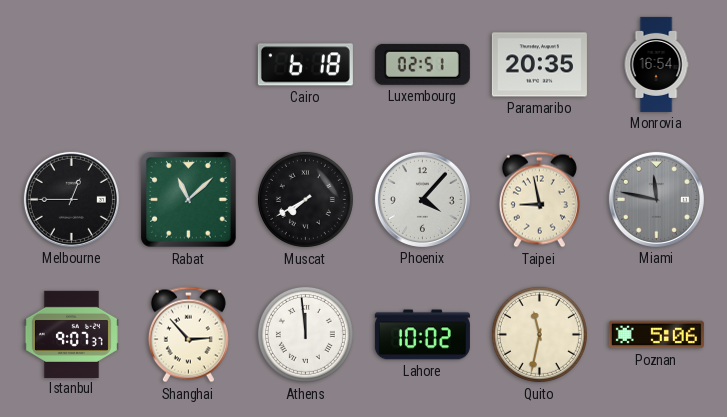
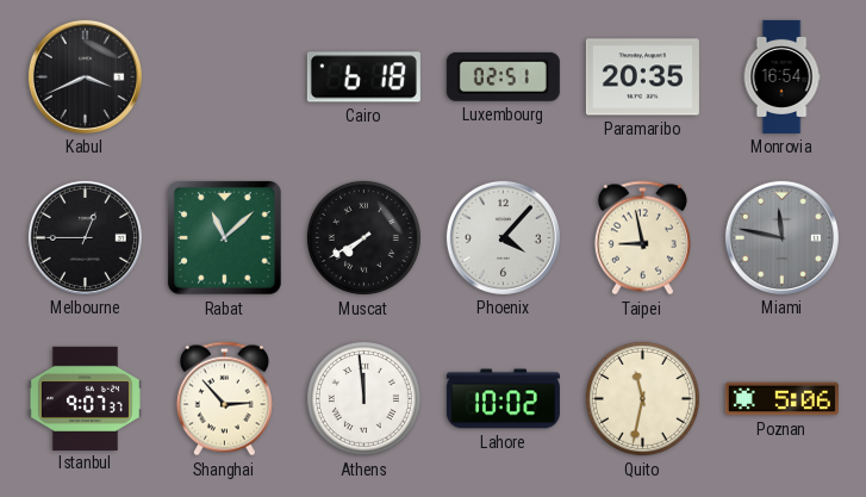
Kabul: none -> 3:41
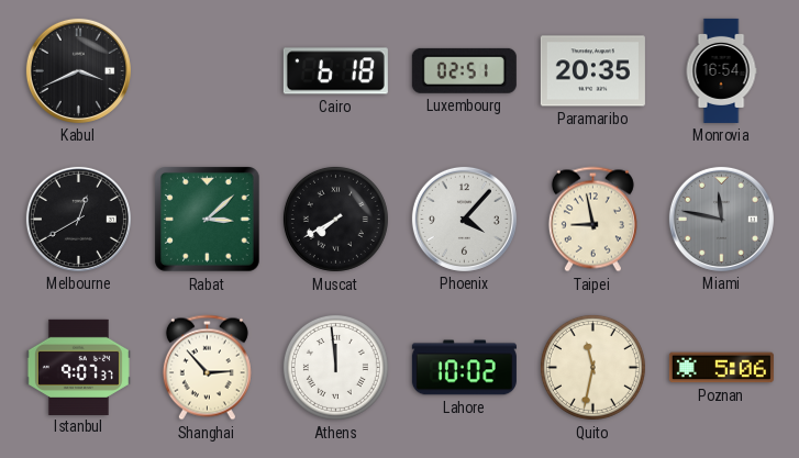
Melbourne: 12:45 -> 12:40
Rabat: 11:08 -> 3:08
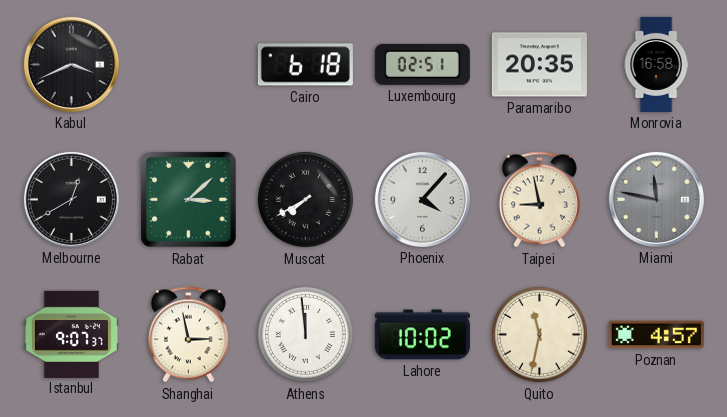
Monrovia: 16:54 -> 16:58
Shanghai: 2:53 -> 2:58
Poznan: 5:06 -> 4:57
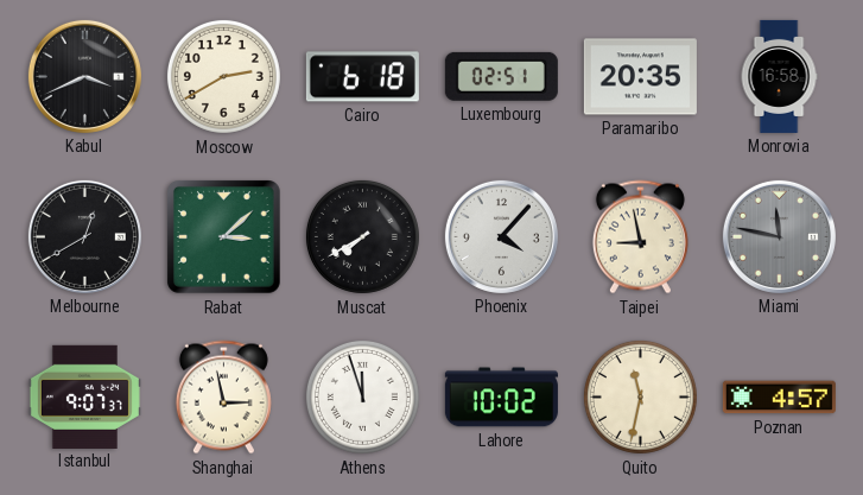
Moscow: none -> 2:40
Athens: 11:59 -> 11:57
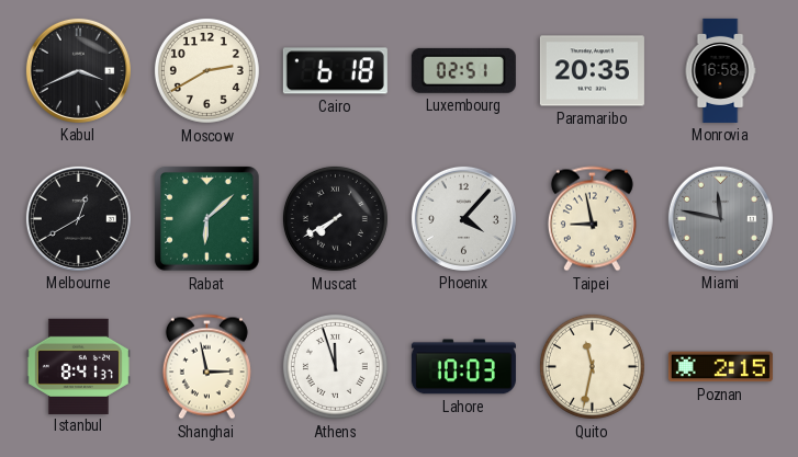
Rabat: 3:08 -> 6:08
Istanbul: 9:07 -> 8:41
Lahore: 10:02 -> 10:03
Poznan: 4:57 -> 2:15
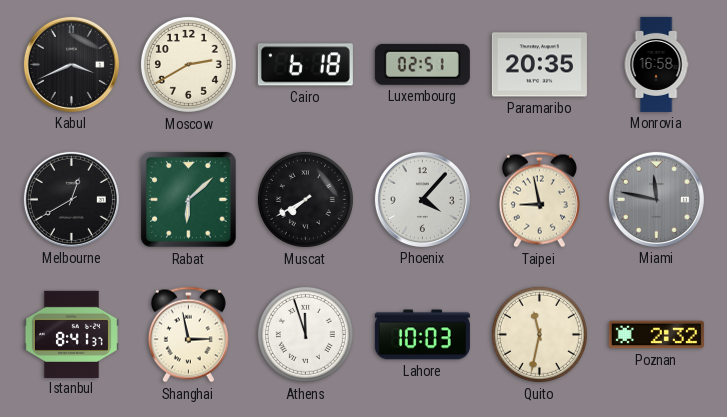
Poznan: 2:15 -> 2:32
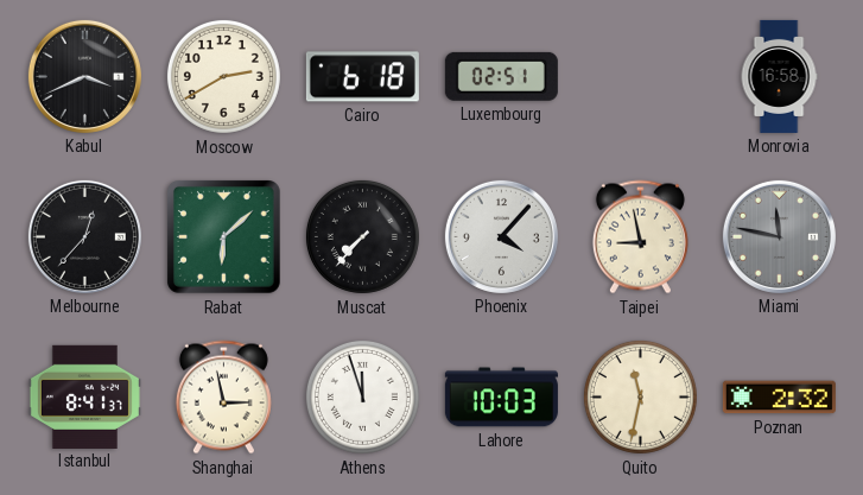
Paramaribo: 20:35 -> none
Melbourne: 12:40 -> 12:37
Muscat: 7:40 -> 7:37
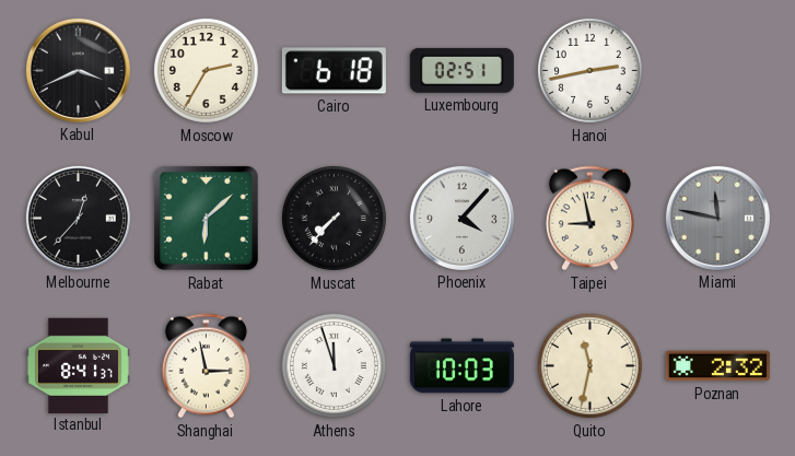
Moscow: 2:40 -> 2:35
Hanoi: none -> 2:43
Monrovia: 16:58 -> none
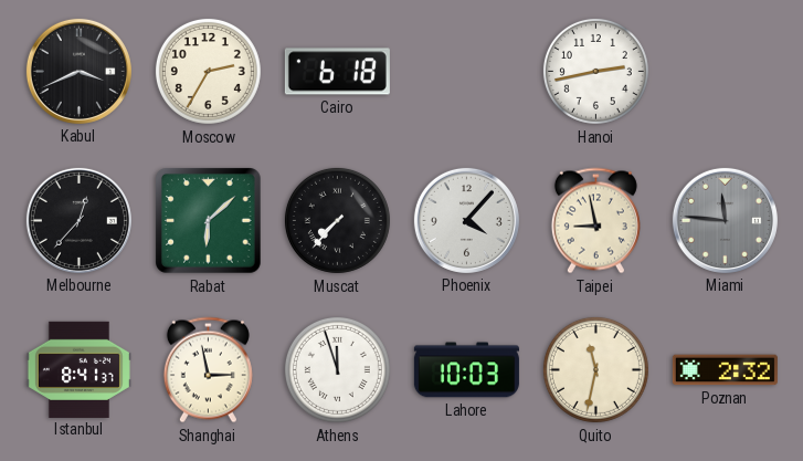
Luxembourg: 02:51 -> none
Miami: 11:47 -> 11:46
